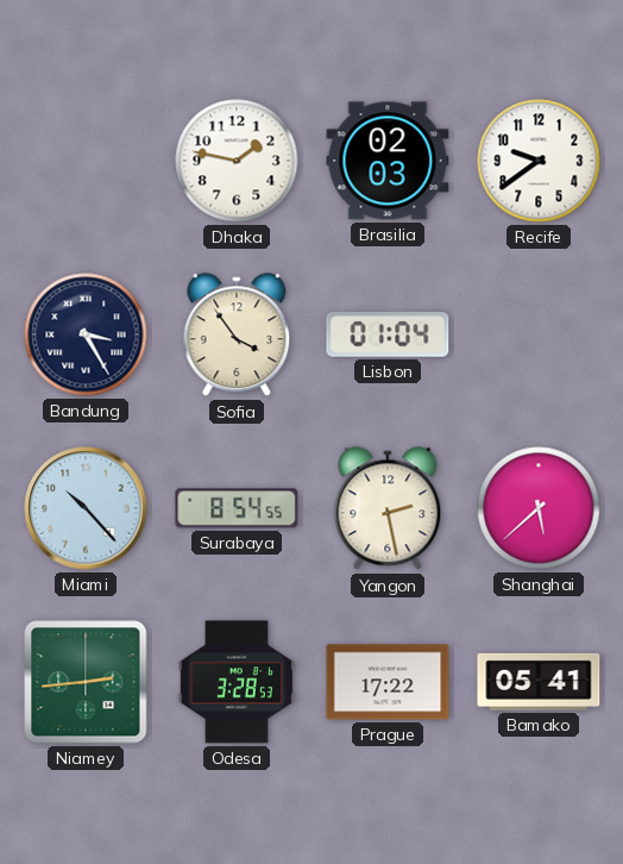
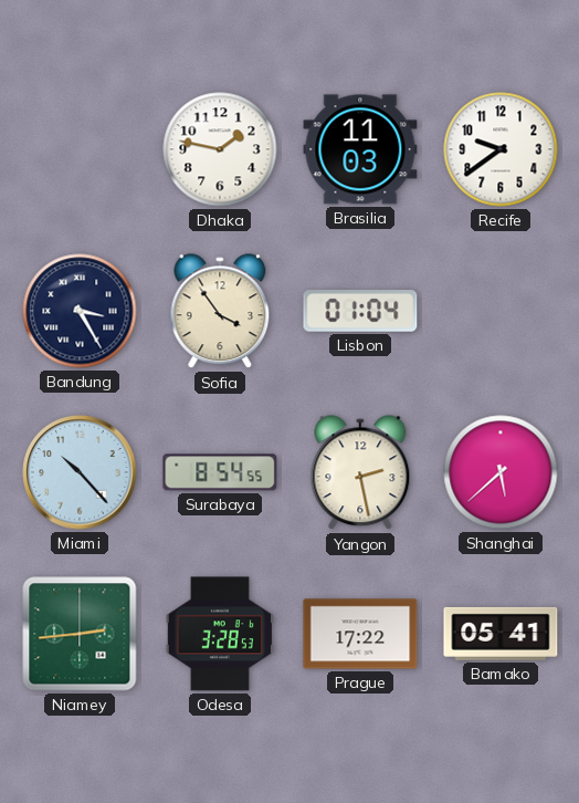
Brasilia: 02:03 -> 11:03
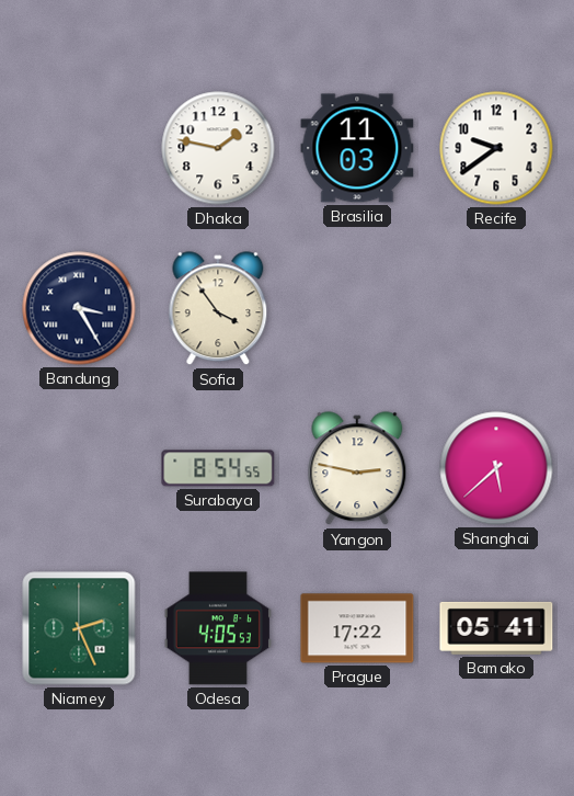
Lisbon: 01:04 -> none
Miami: 10:23 -> none
Yangon: 2:28 -> 2:47
Niamey: 2:44 -> 2:26
Odesa: 3:28 -> 4:05
